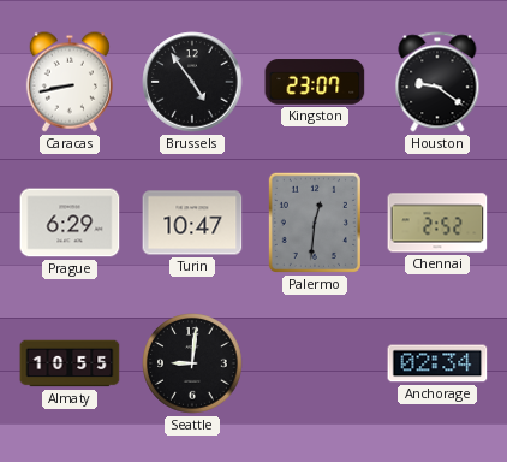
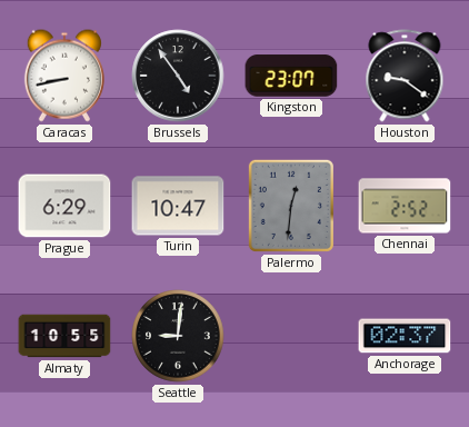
Anchorage: 02:34 -> 02:37
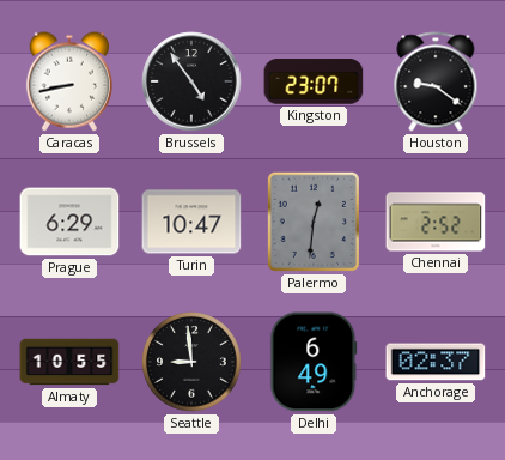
Seattle: 9:01 -> 8:59
Delhi: none -> 6:49
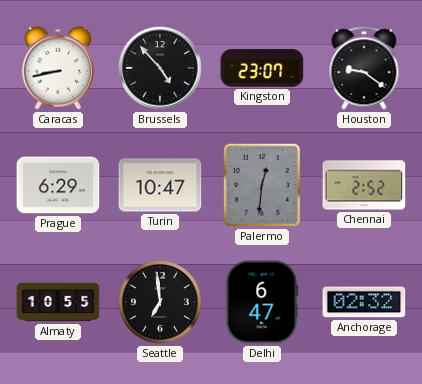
Brussels: 4:54 -> 4:53
Seattle: 8:59 -> 6:59
Delhi: 6:49 -> 6:47
Anchorage: 02:37 -> 02:32
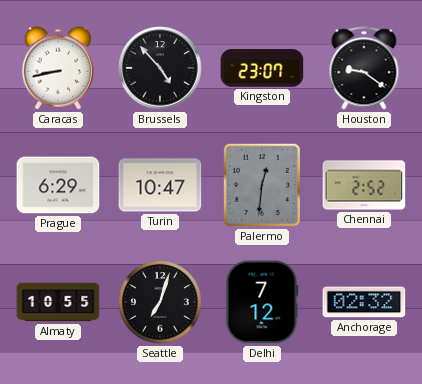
Seattle: 6:59 -> 7:03
Delhi: 6:47 -> 7:12
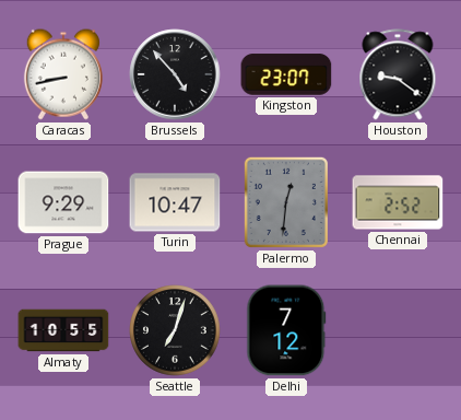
Prague: 6:29 -> 9:29
Anchorage: 02:32 -> none
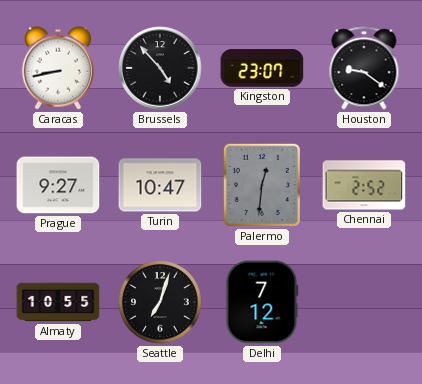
Prague: 9:29 -> 9:27
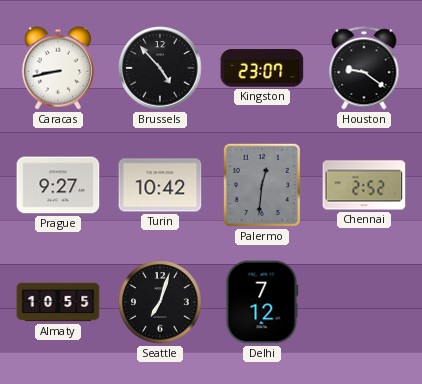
Turin: 10:47 -> 10:42
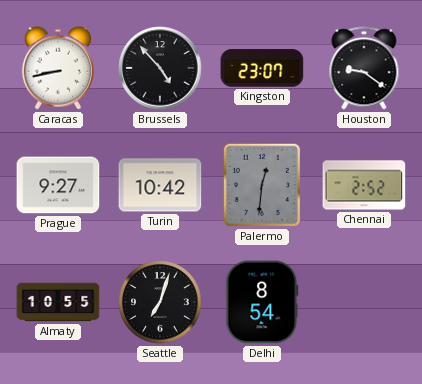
Delhi: 7:12 -> 8:54
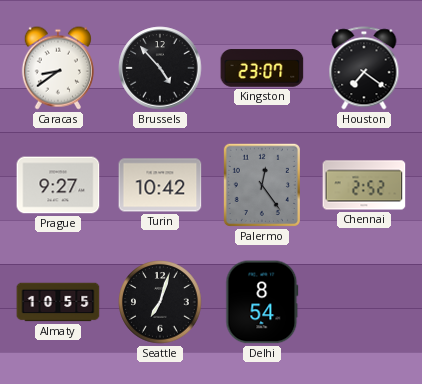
Caracas: 8:43 -> 8:39
Houston: 9:21 -> 7:21
Palermo: 12:31 -> 12:24
